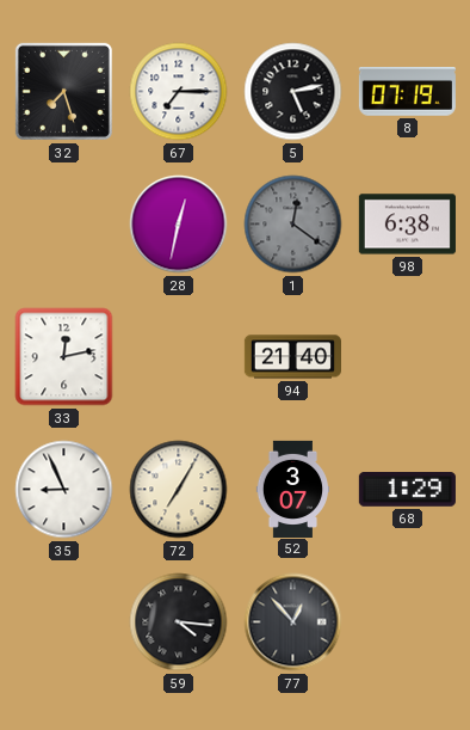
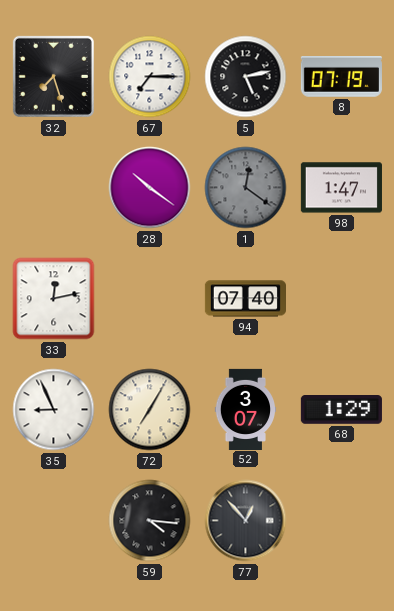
28: 12:32 -> 10:21
98: 6:38 -> 1:47
94: 21:40 -> 07:40
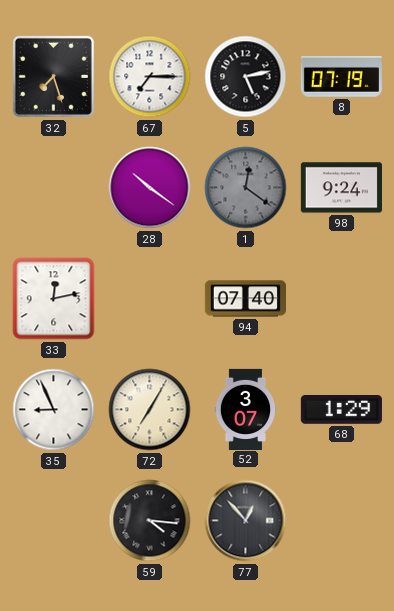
98: 1:47 -> 9:24
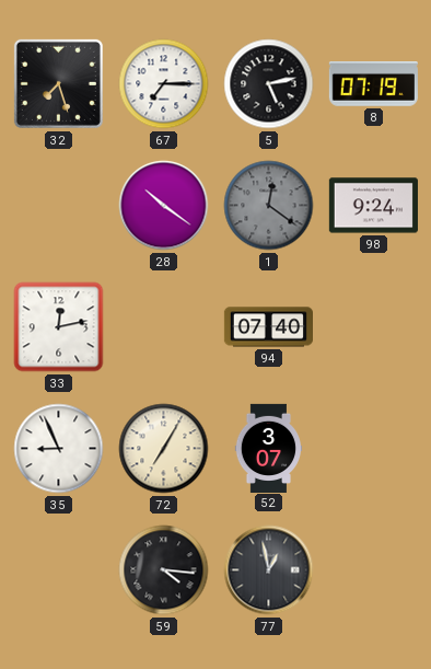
68: 1:29 -> none
77: 12:53 -> 12:58
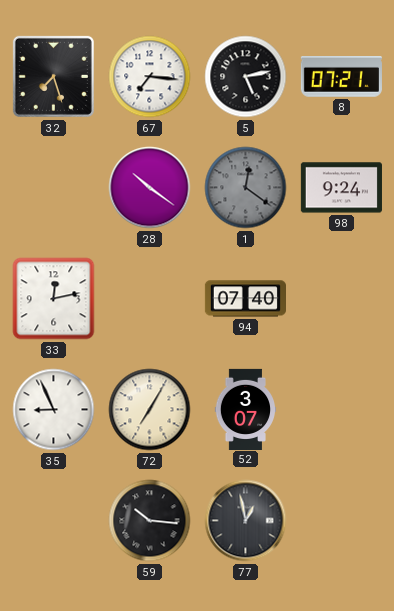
67: 7:15 -> 7:16
8: 07:19 -> 07:21
59: 4:16 -> 10:16
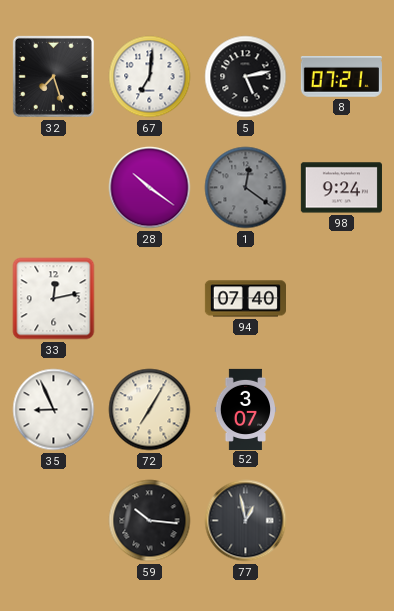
67: 7:16 -> 7:01
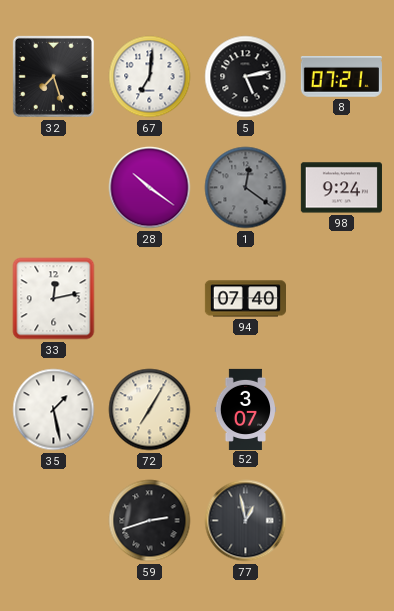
35: 8:56 -> 1:28
59: 10:16 -> 2:42
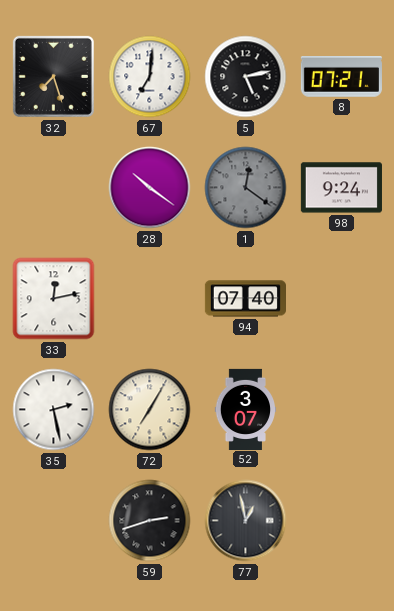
35: 1:28 -> 2:28
